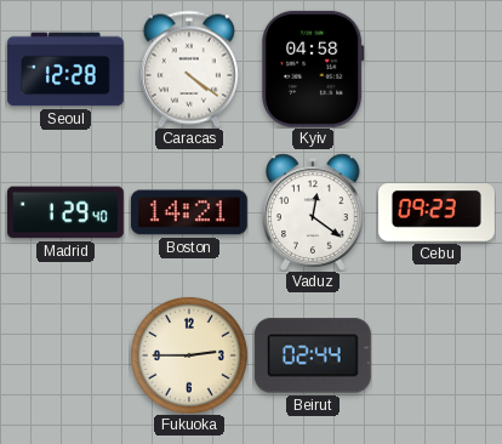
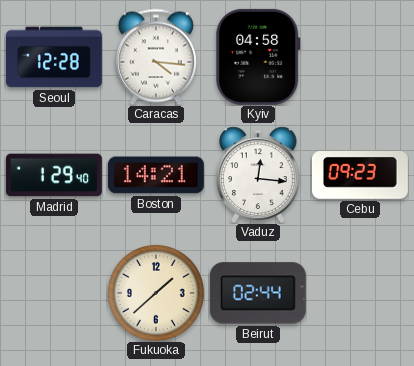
Caracas: 4:21 -> 4:16
Vaduz: 12:21 -> 12:16
Fukuoka: 2:45 -> 1:38
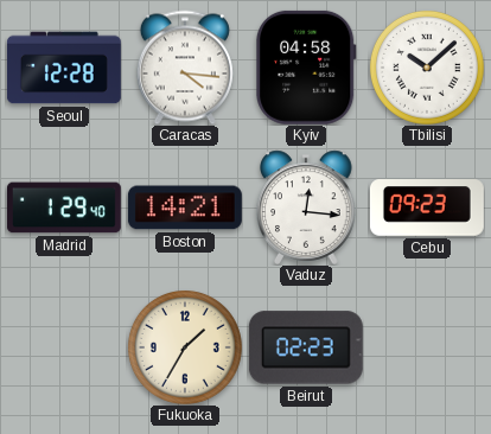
Tbilisi: none -> 10:08
Fukuoka: 1:38 -> 1:35
Beirut: 02:44 -> 02:23
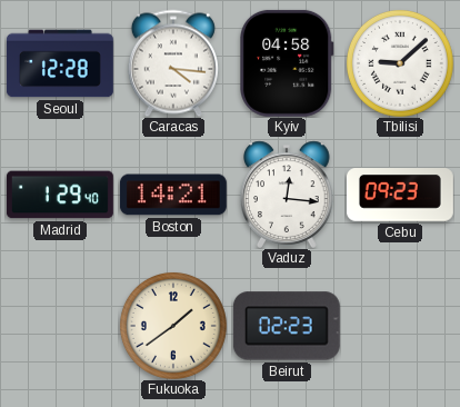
Tbilisi: 10:08 -> 9:08
Fukuoka: 1:35 -> 1:39
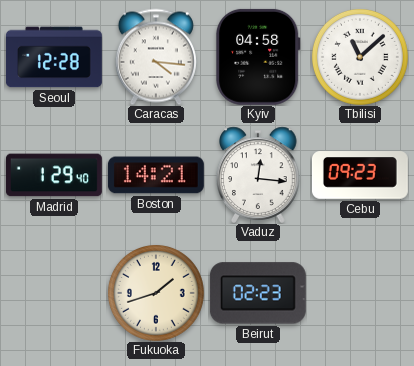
Tbilisi: 9:08 -> 11:08
Fukuoka: 1:39 -> 1:42
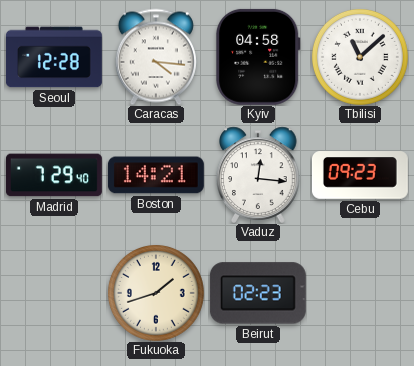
Madrid: 1:29 -> 7:29
